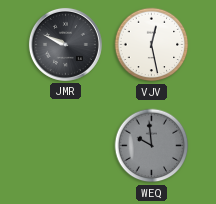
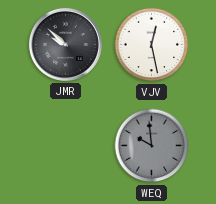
JMR: 9:49 -> 9:52
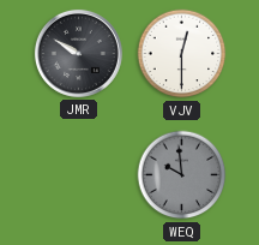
JMR: 9:52 -> 9:50
VJV: 12:28 -> 12:30
